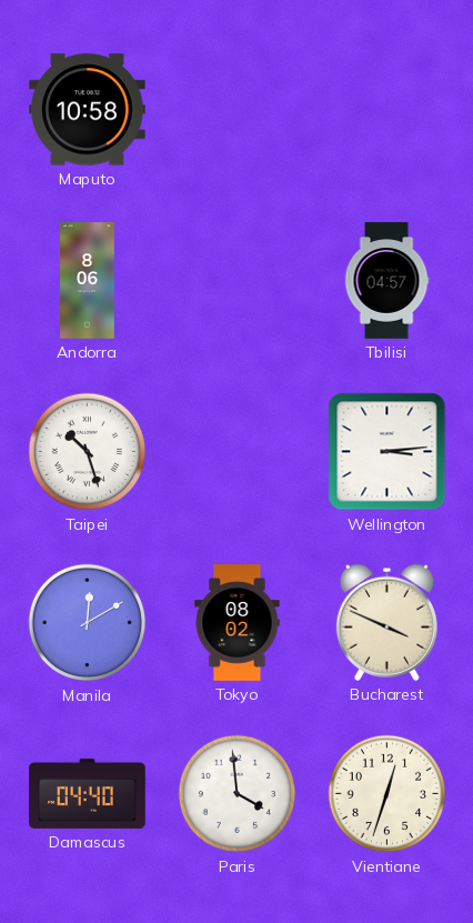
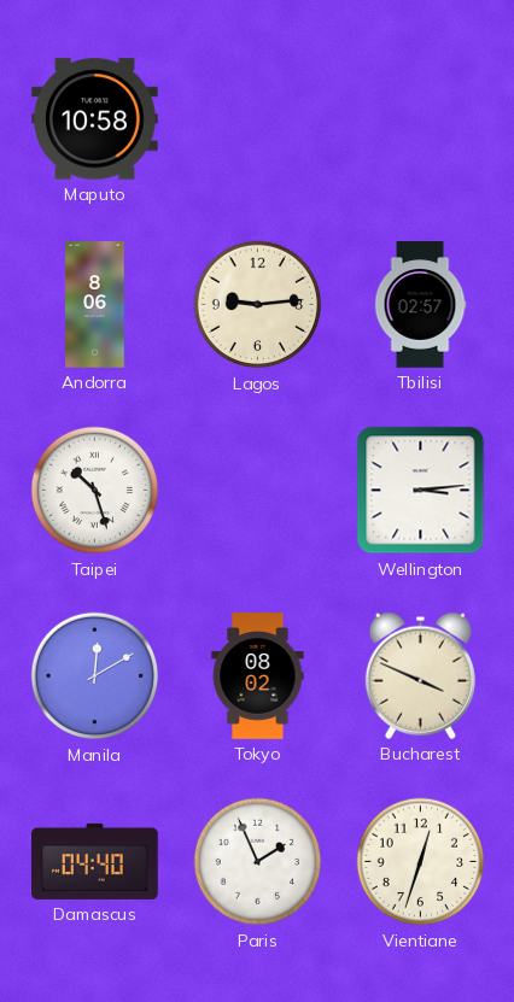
Lagos: none -> 9:14
Tbilisi: 04:57 -> 02:57
Paris: 3:59 -> 1:56
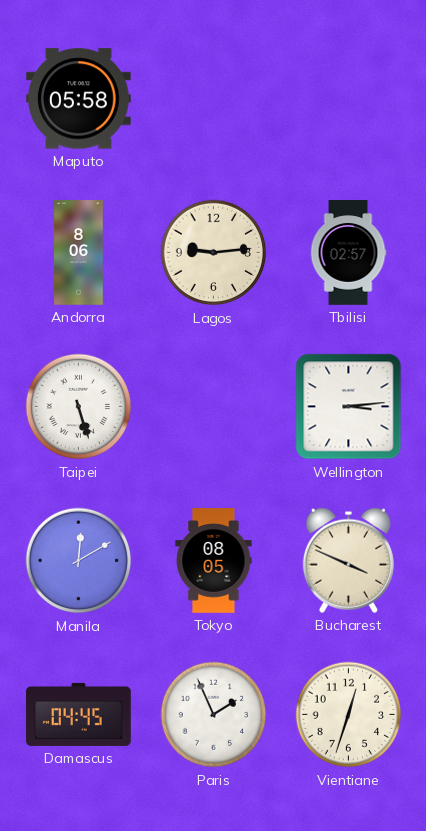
Maputo: 10:58 -> 05:58
Taipei: 10:27 -> 5:27
Tokyo: 08:02 -> 08:05
Damascus: 04:40 -> 04:45
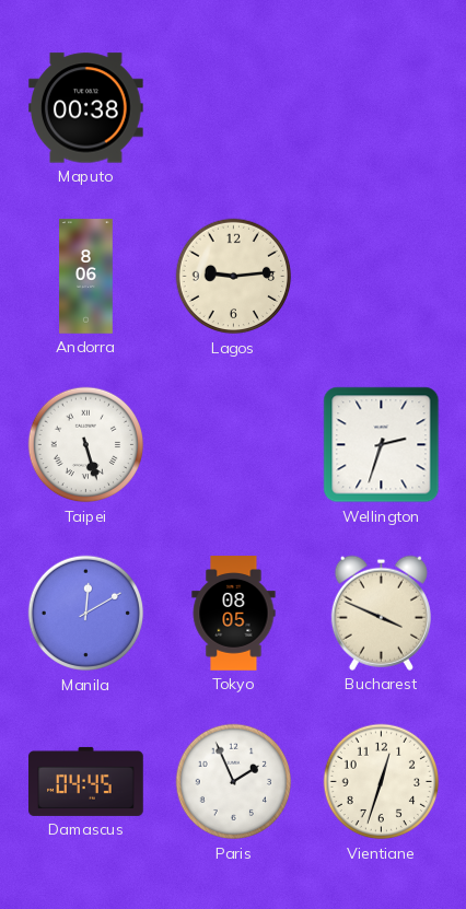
Maputo: 05:58 -> 00:38
Tbilisi: 02:57 -> none
Wellington: 3:14 -> 2:33
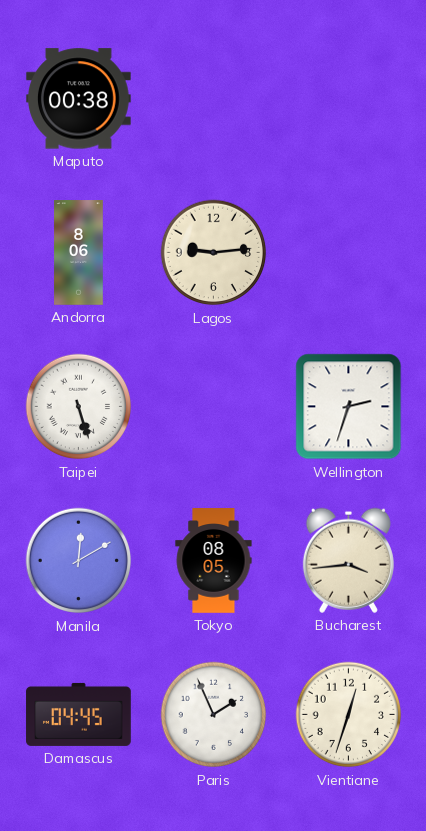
Bucharest: 3:49 -> 3:44
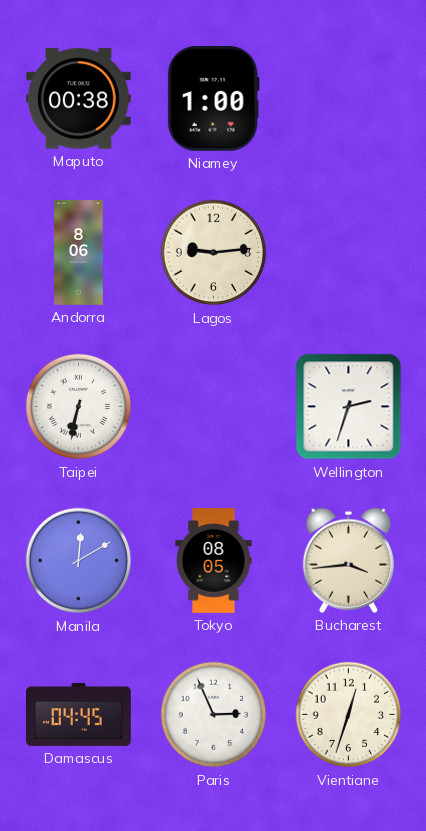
Niamey: none -> 1:00
Taipei: 5:27 -> 6:32
Paris: 1:56 -> 2:56
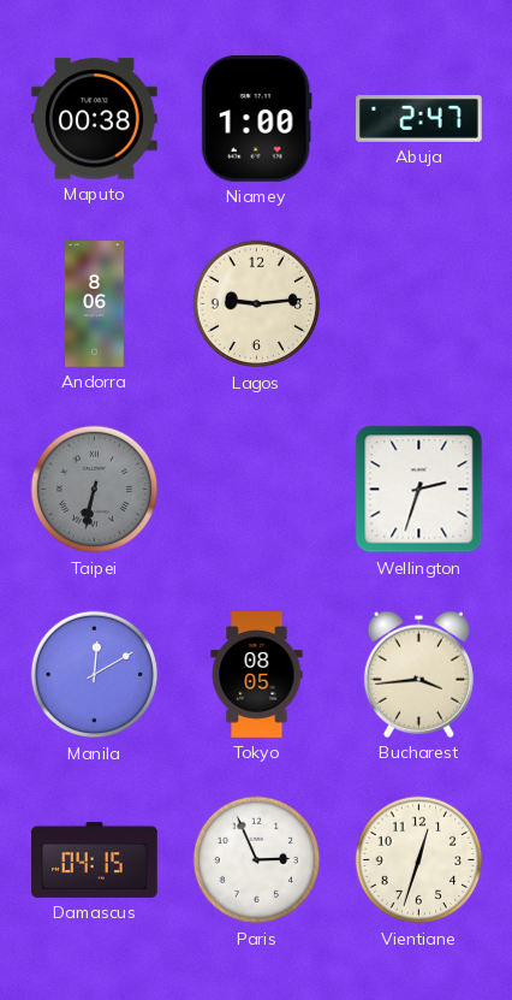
Abuja: none -> 2:47
Taipei dial: white -> grey
Damascus: 04:45 -> 04:15
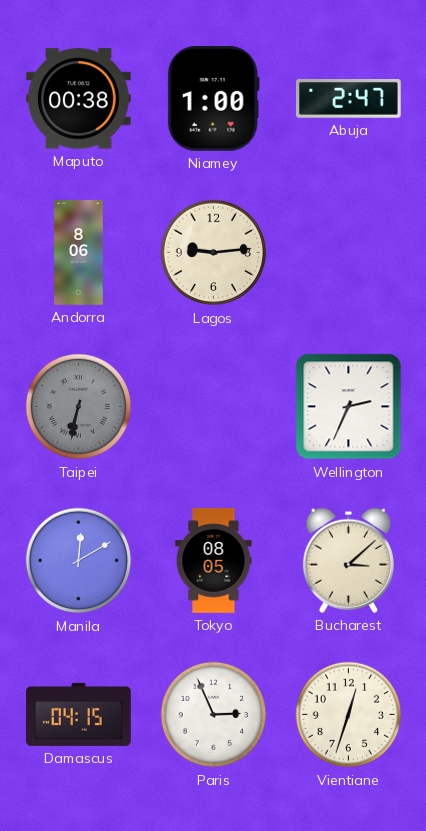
Wellington: 2:33 -> 2:34
Bucharest: 3:44 -> 3:08
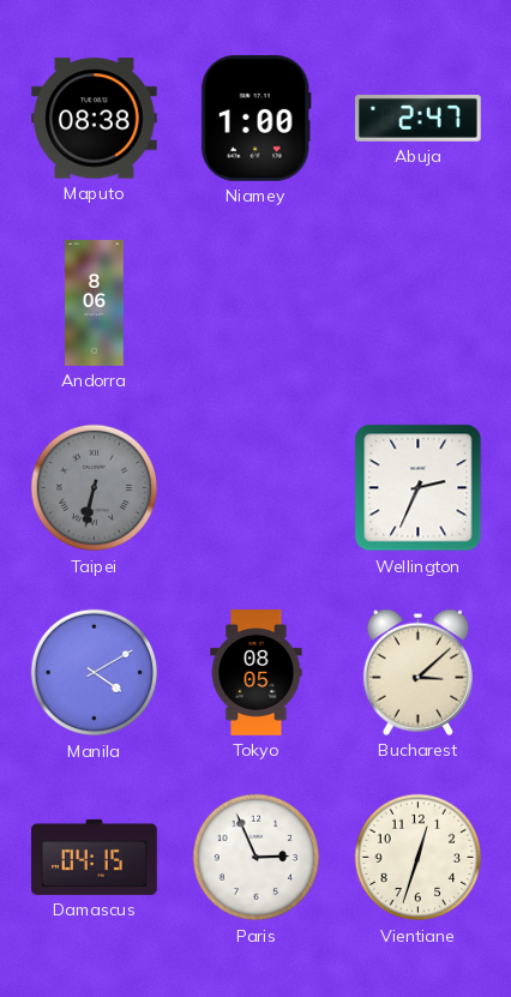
Maputo: 00:38 -> 08:38
Lagos: 9:14 -> none
Manila: 12:10 -> 4:10
